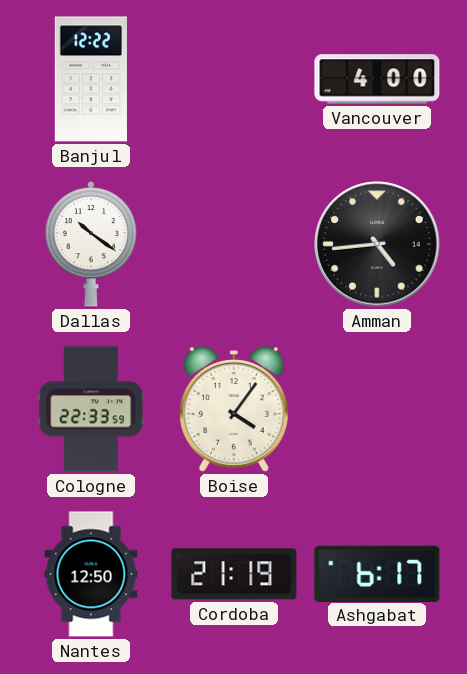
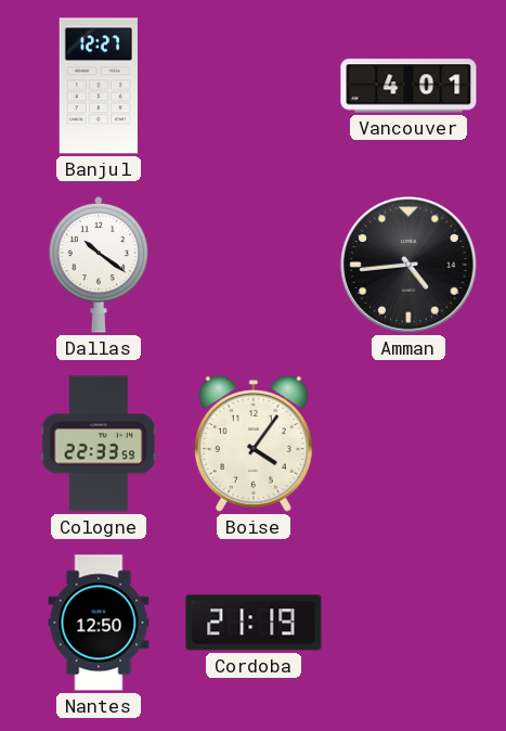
Banjul: 12:22 -> 12:27
Vancouver: 4:00 -> 4:01
Ashgabat: 6:17 -> none
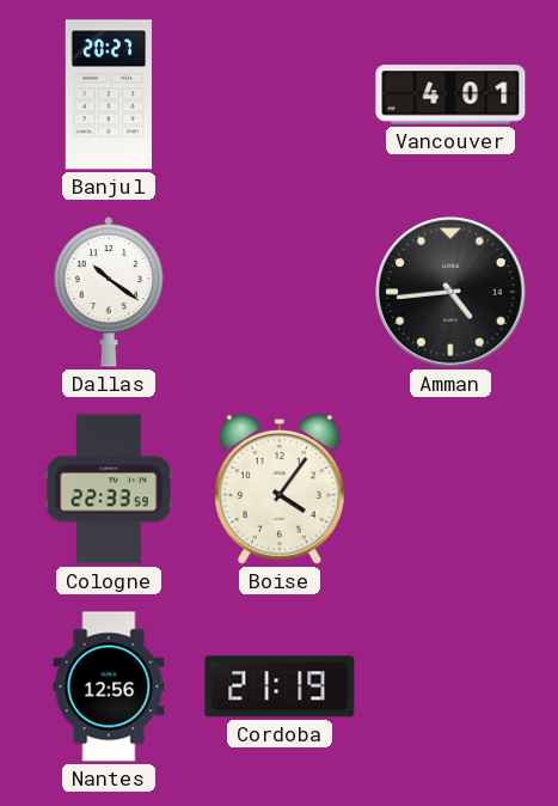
Banjul: 12:27 -> 20:27
Nantes: 12:50 -> 12:56
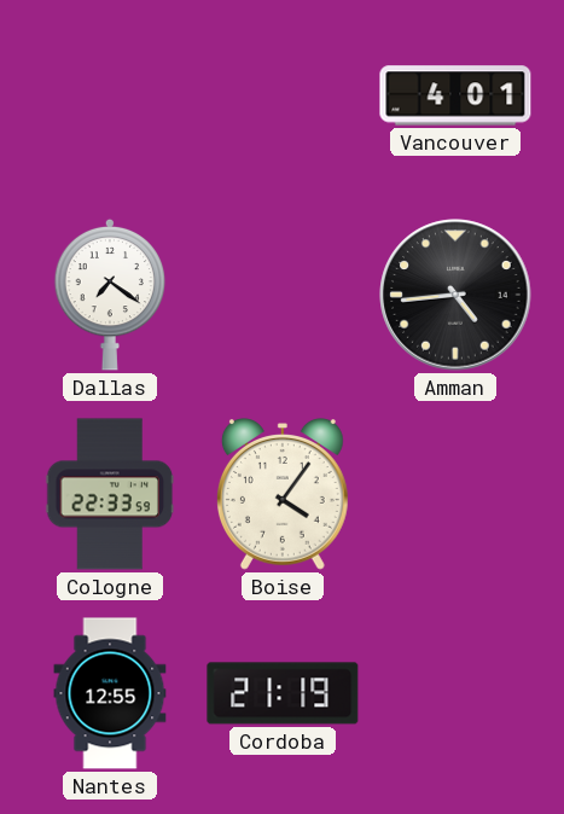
Banjul: 20:27 -> none
Dallas: 10:21 -> 7:21
Nantes: 12:56 -> 12:55
